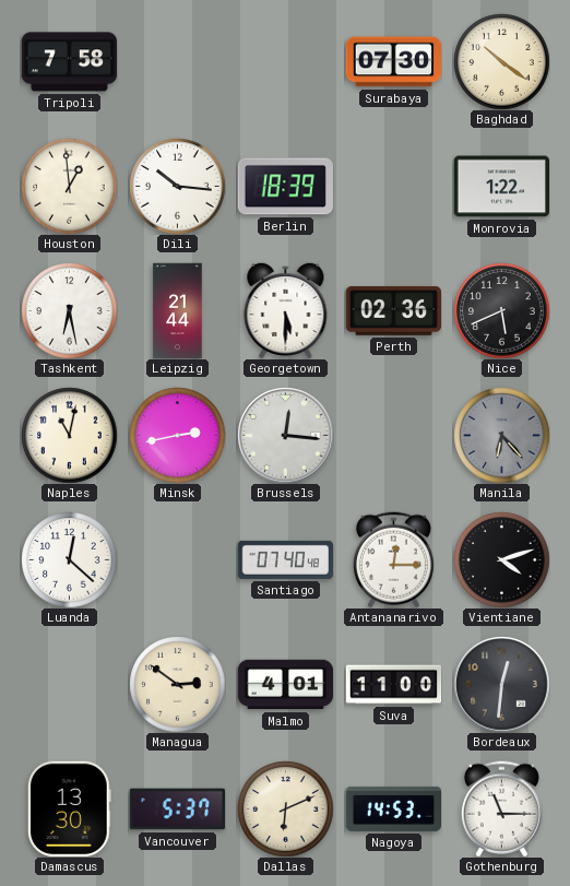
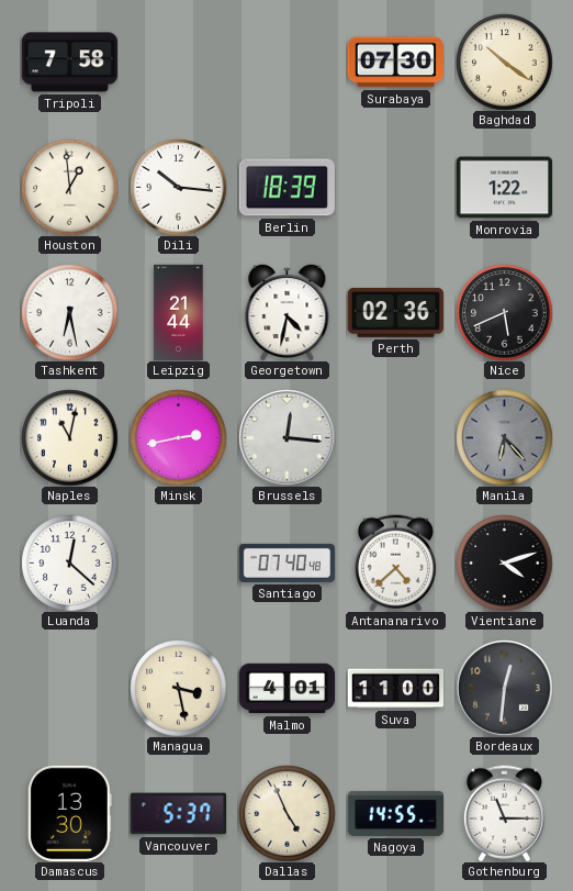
Georgetown: 5:30 -> 4:32
Antananarivo: 12:15 -> 4:38
Managua: 2:51 -> 3:28
Dallas: 6:11 -> 4:56
Nagoya: 14:53 -> 14:55
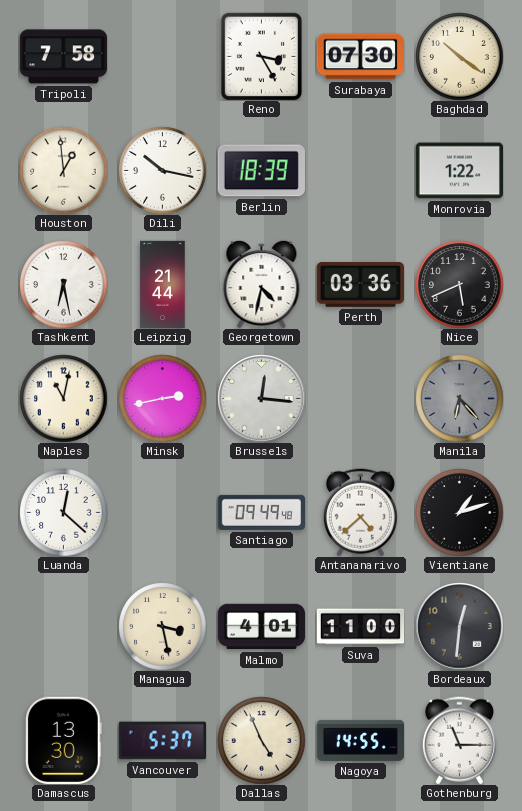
Reno: none -> 3:25
Dili: 10:16 -> 10:17
Perth: 02:36 -> 03:36
Santiago: 07:40 -> 09:49
Vientiane: 4:12 -> 1:12
